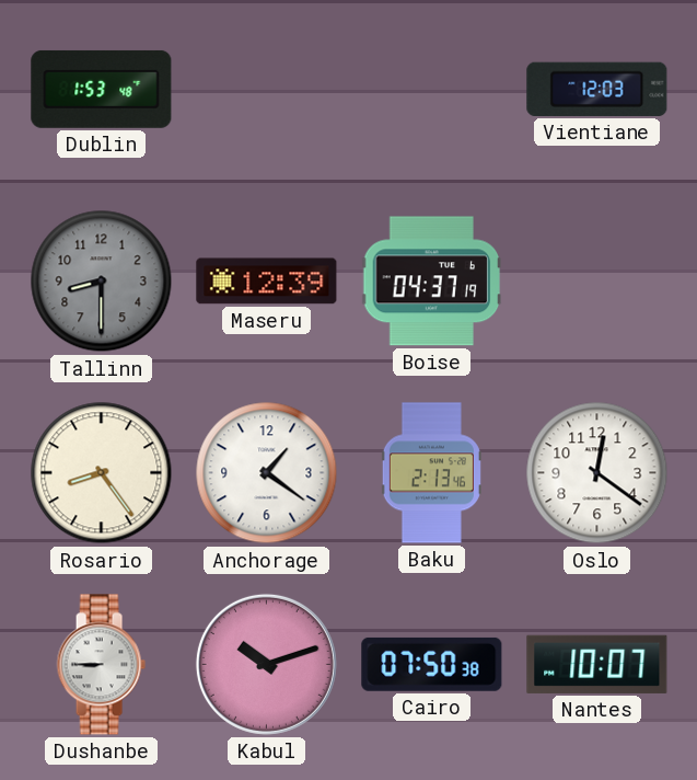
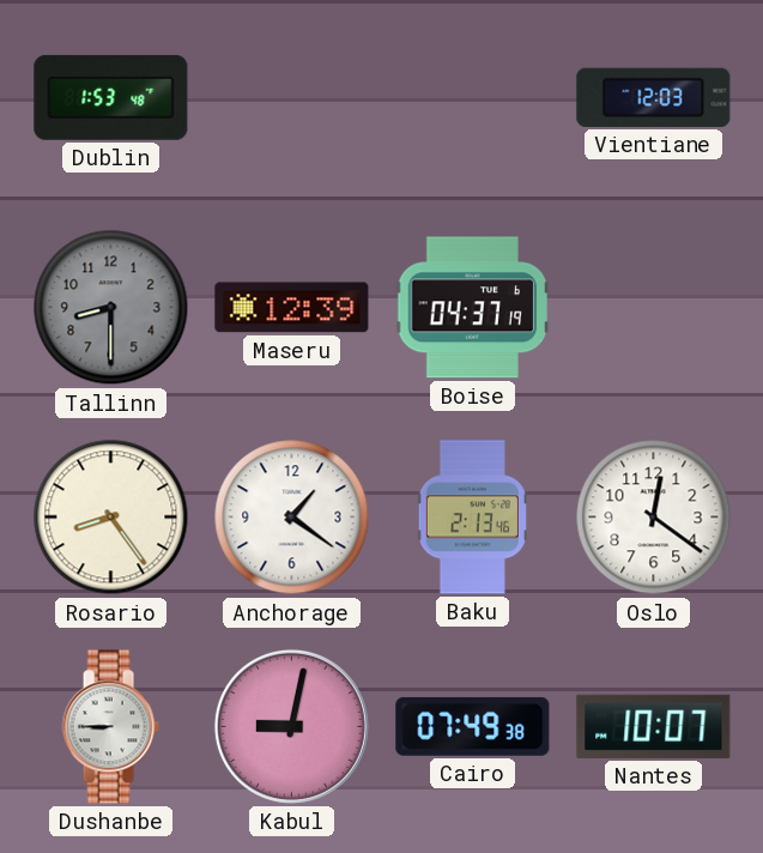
Kabul: 10:12 -> 9:02
Cairo: 07:50 -> 07:49
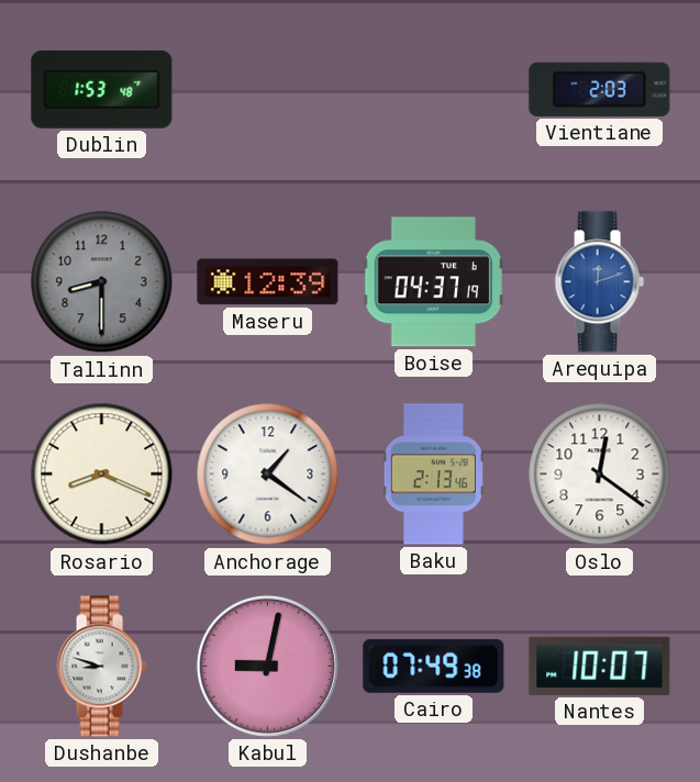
Vientiane: 12:03 -> 2:03
Arequipa: none -> 12:12
Rosario: 8:24 -> 8:19
Dushanbe: 8:45 -> 8:48
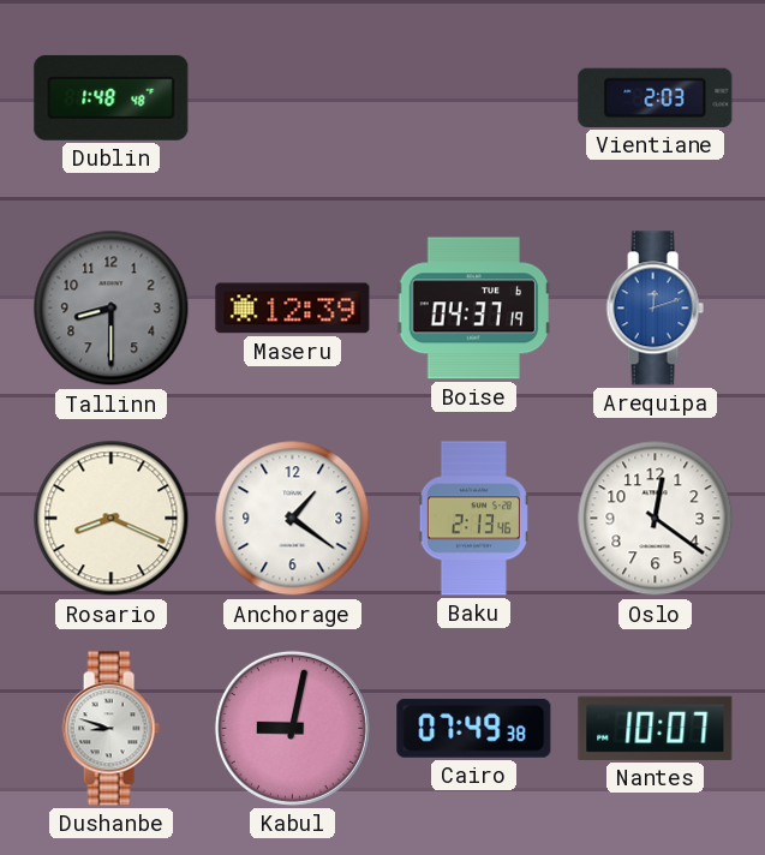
Dublin: 1:53 -> 1:48
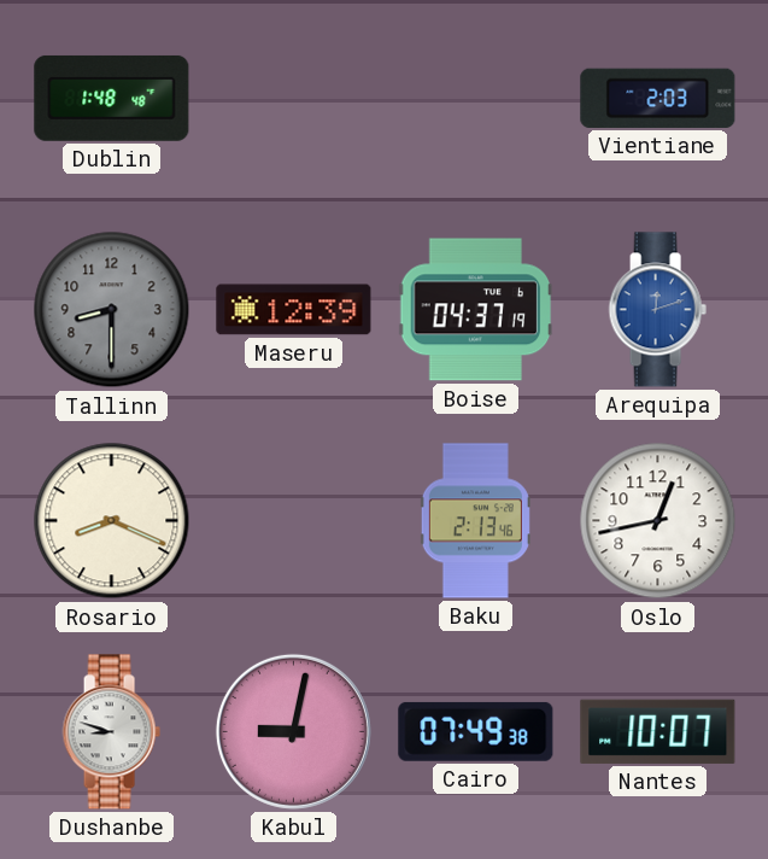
Anchorage: 1:21 -> none
Oslo: 12:21 -> 12:43
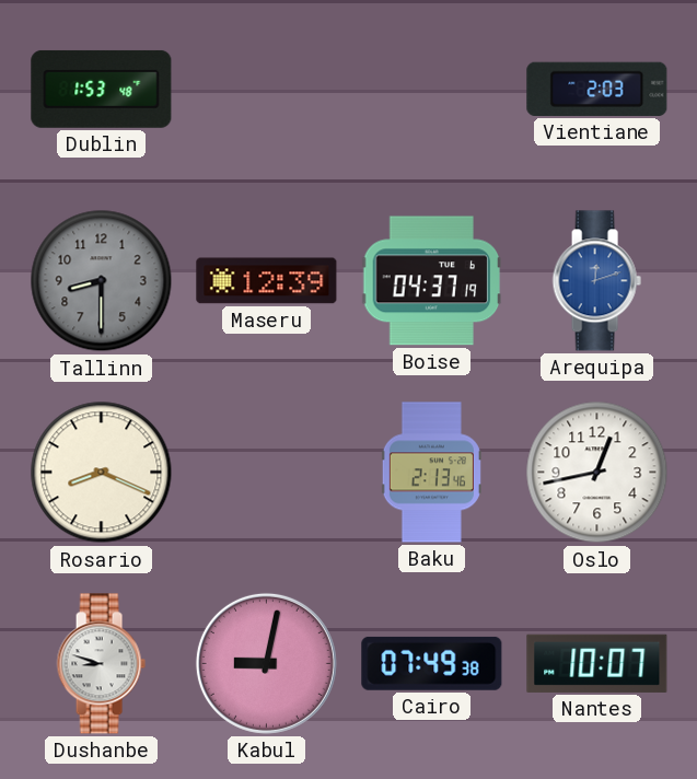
Dublin: 1:48 -> 1:53
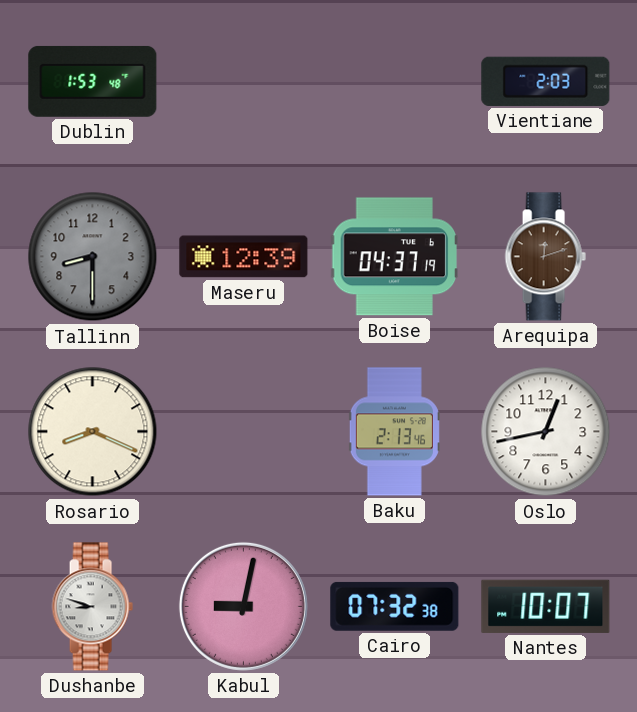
Arequipa dial: blue -> brown
Cairo: 07:49 -> 07:32
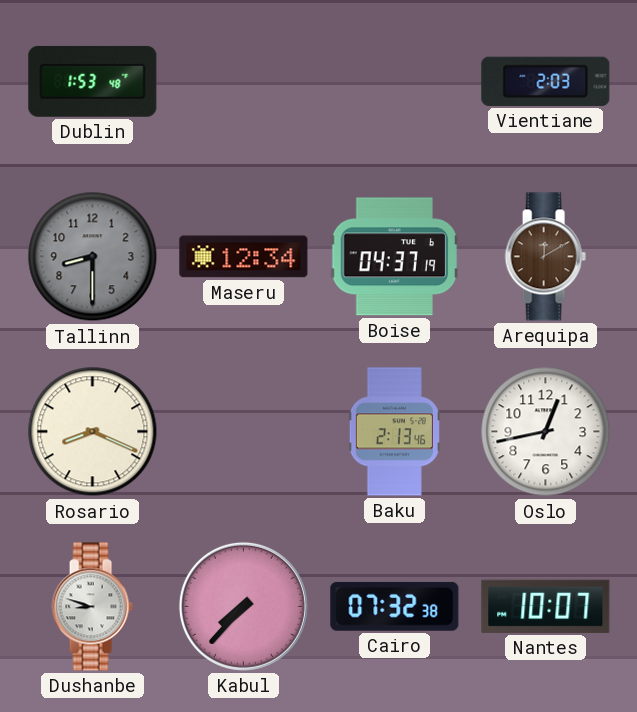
Maseru: 12:39 -> 12:34
Arequipa: 12:12 -> 12:10
Kabul: 9:02 -> 7:37
